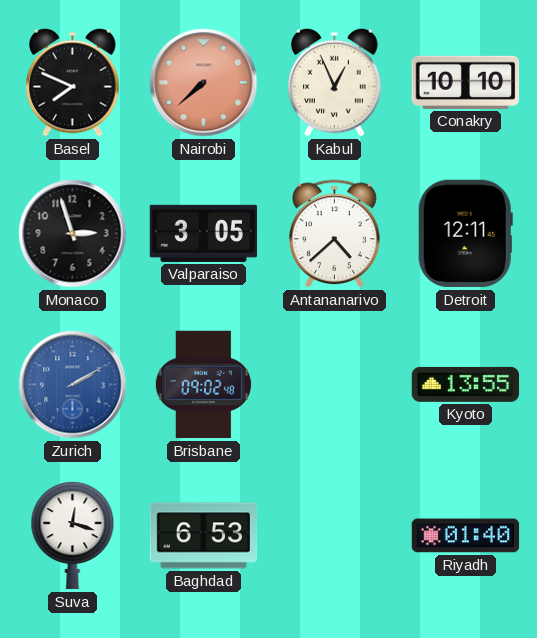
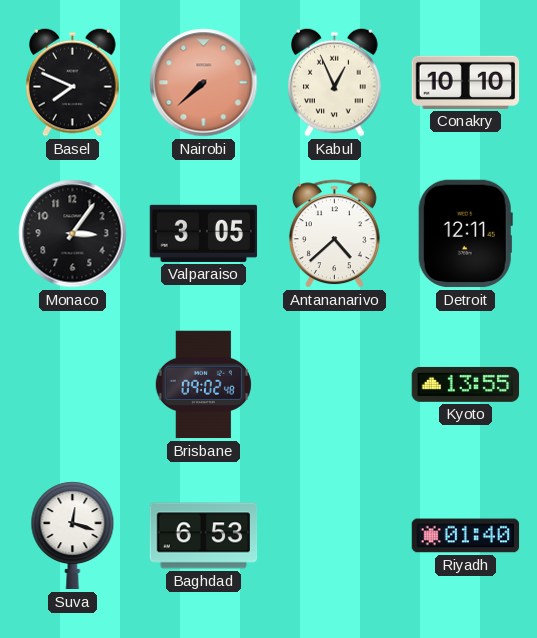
Monaco: 2:57 -> 3:06
Zurich: 2:10 -> none
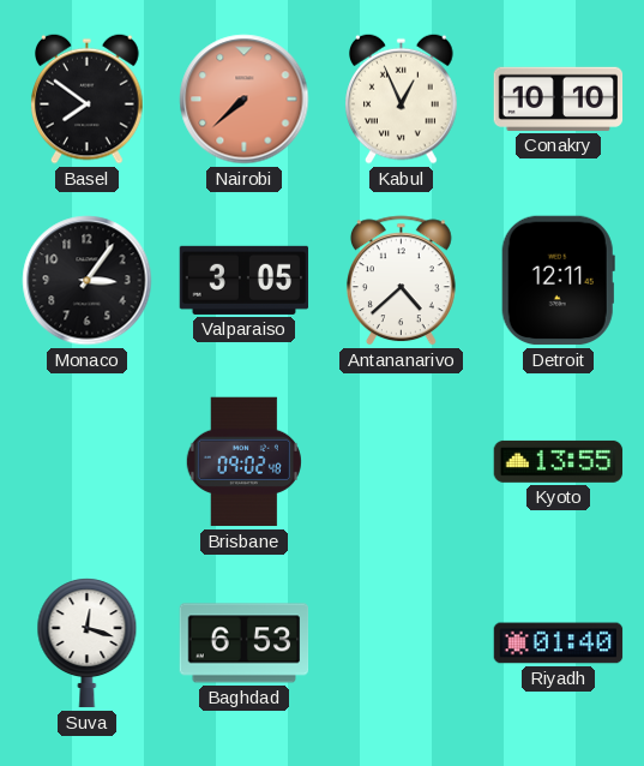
Basel: 7:49 -> 7:51
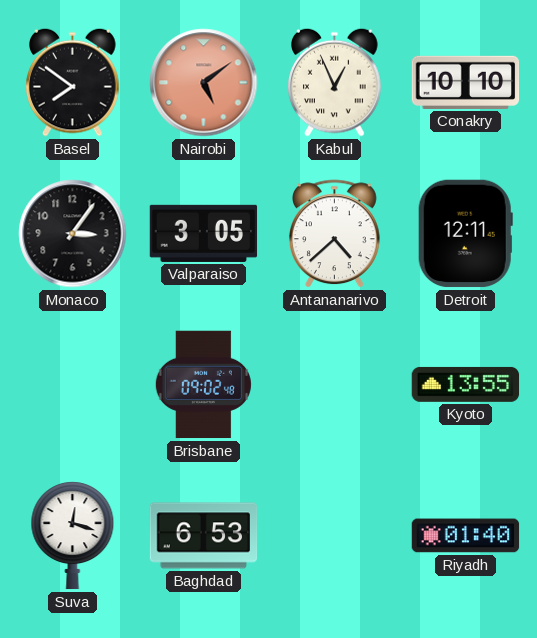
Nairobi: 7:38 -> 5:09
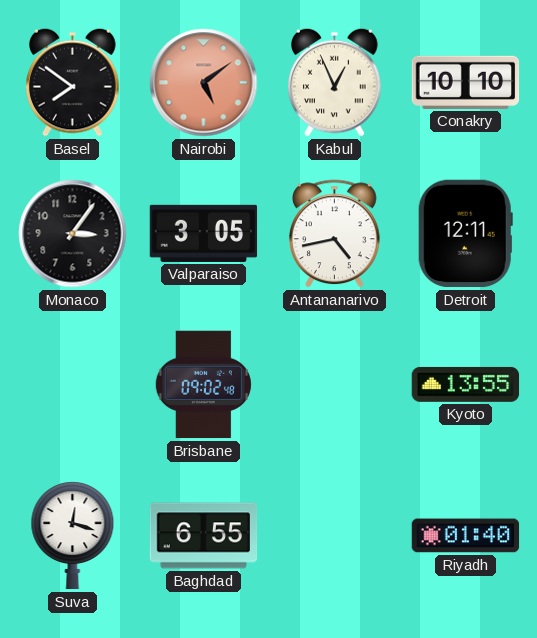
Antananarivo: 4:38 -> 4:43
Baghdad: 6:53 -> 6:55
